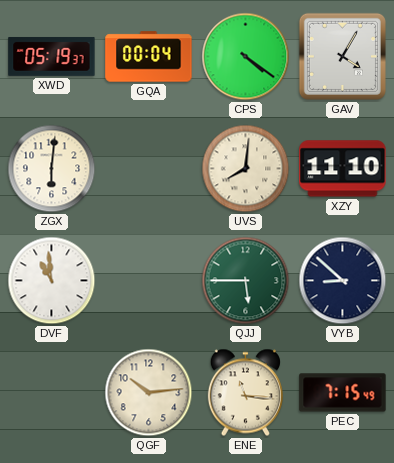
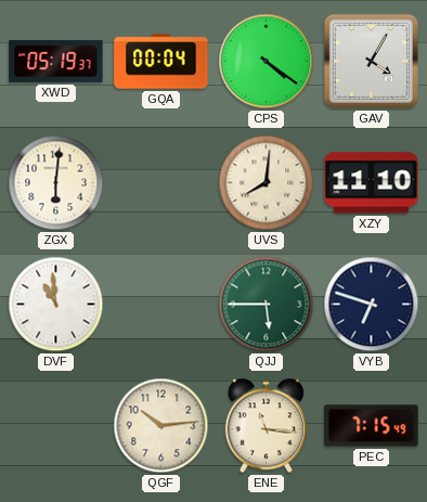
VYB: 8:52 -> 6:48
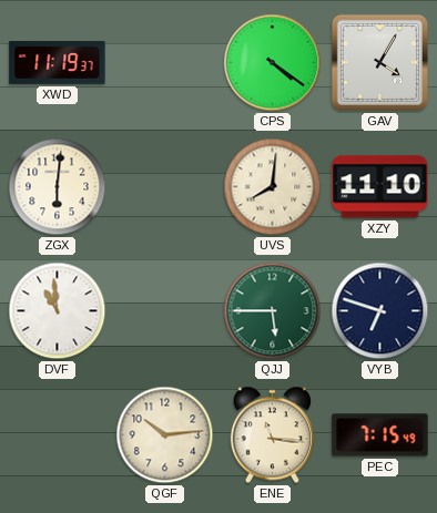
XWD: 05:19 -> 11:19
GQA: 00:04 -> none
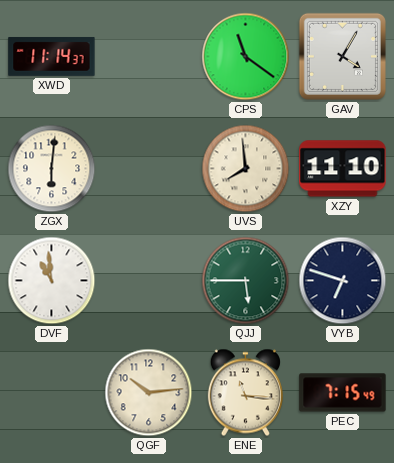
XWD: 11:19 -> 11:14
CPS: 4:21 -> 11:21
UVS: 8:01 -> 7:59
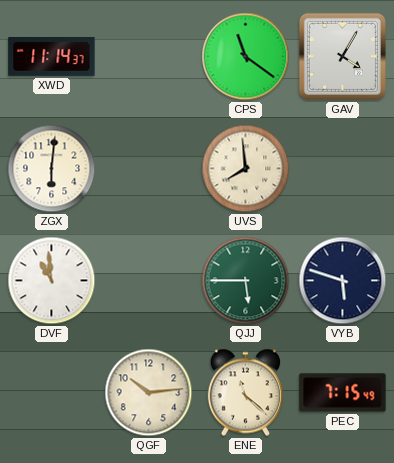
XZY: 11:10 -> none
VYB: 6:48 -> 5:48
ENE: 11:16 -> 11:22
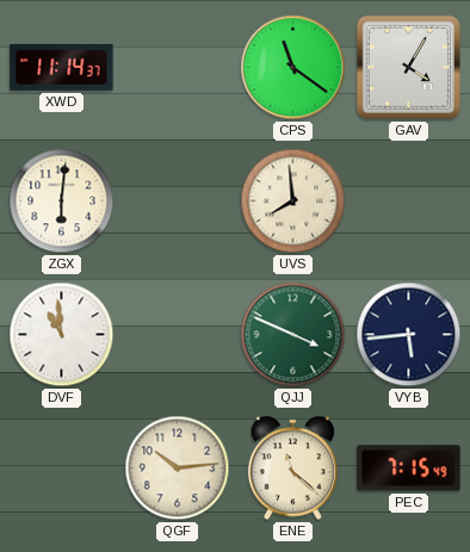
QJJ: 5:45 -> 3:49
VYB: 5:48 -> 5:44
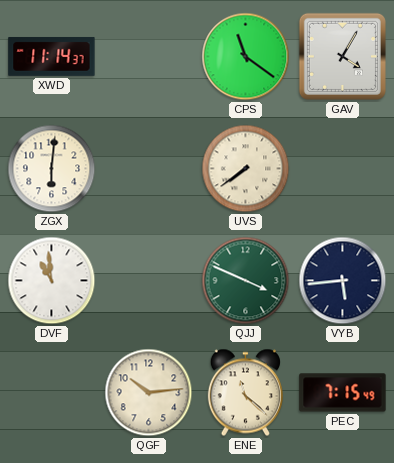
UVS: 7:59 -> 7:39
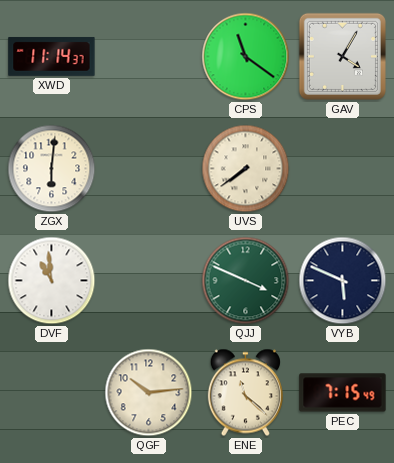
VYB: 5:44 -> 5:49
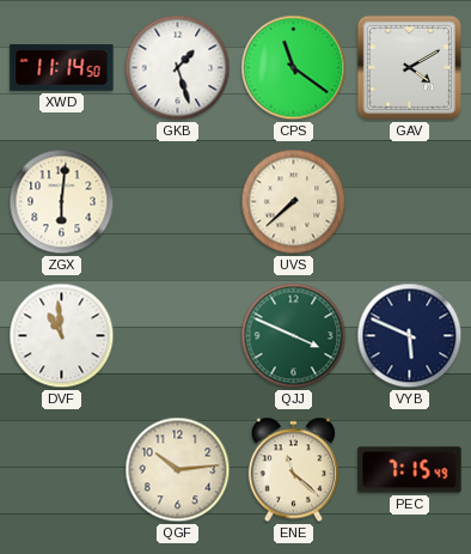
XWD: 11:14:37 -> 11:14:50
GKB: none -> 1:27
GAV: 4:05 -> 4:10
UVS: 7:39 -> 7:38
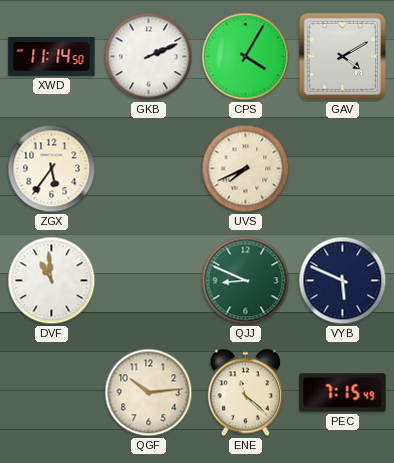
GKB: 1:27 -> 2:11
CPS: 11:21 -> 4:05
ZGX: 6:01 -> 5:36
UVS: 7:38 -> 7:41
QJJ: 3:49 -> 8:49
